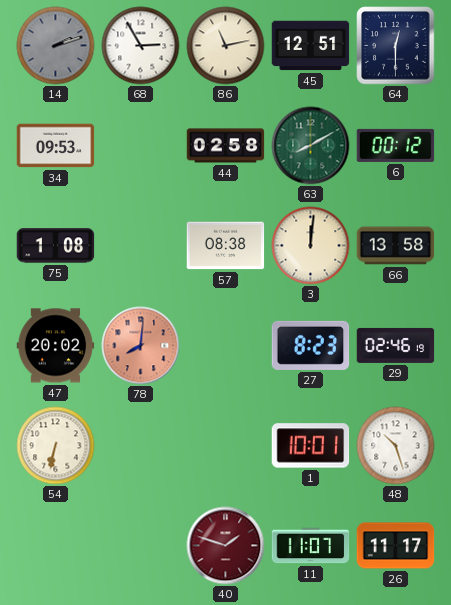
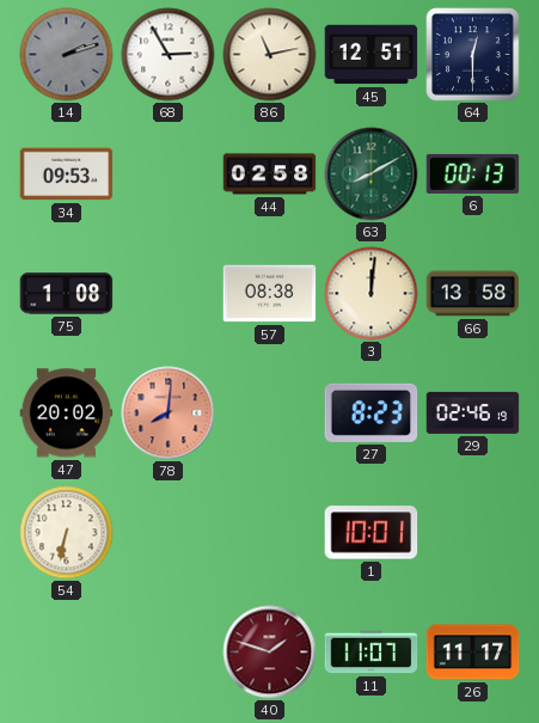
6: 00:12 -> 00:13
48: 10:27 -> none
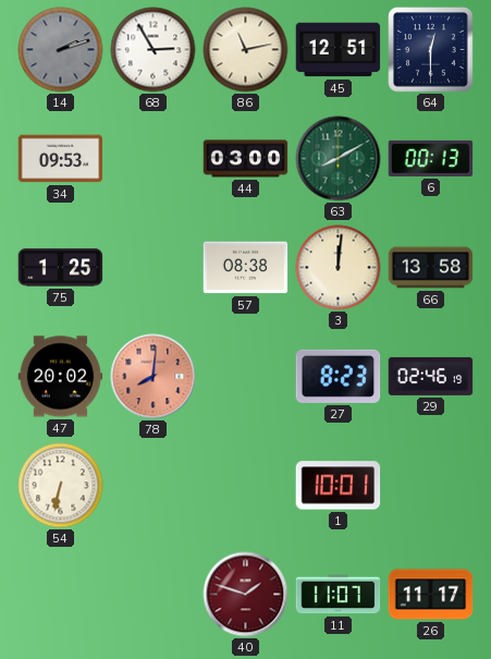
44: 02:58 -> 03:00
75: 1:08 -> 1:25
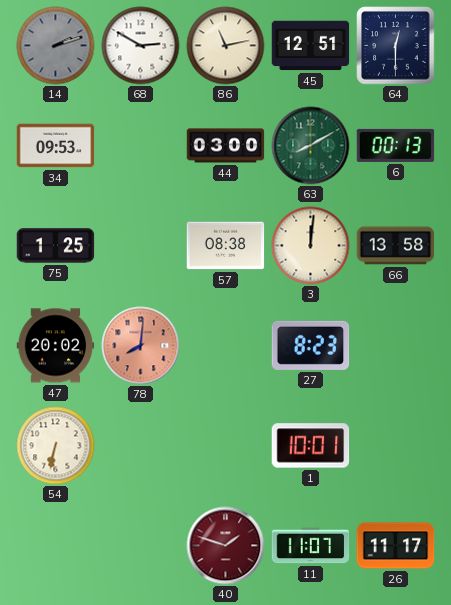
68: 2:55 -> 2:50
29: 02:46 -> none
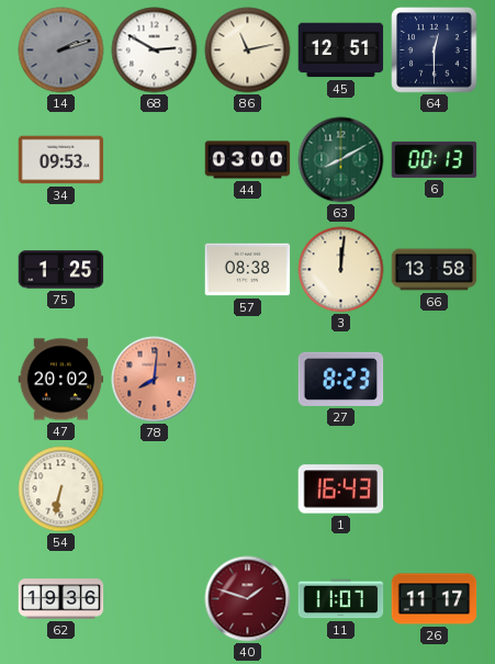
1: 10:01 -> 16:43
62: none -> 19:36
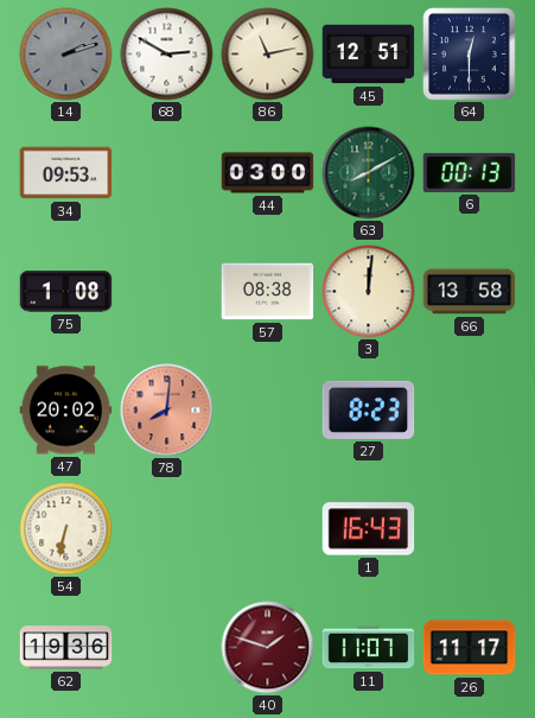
75: 1:25 -> 1:08
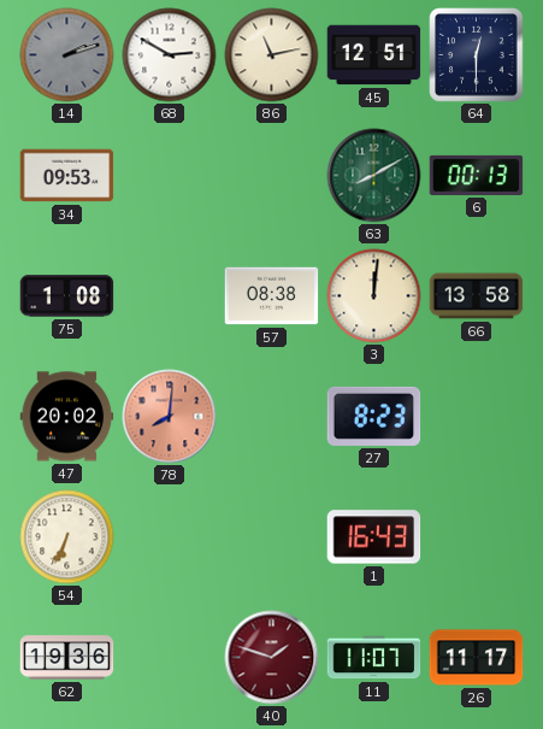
44: 03:00 -> none
54: 6:32 -> 6:34
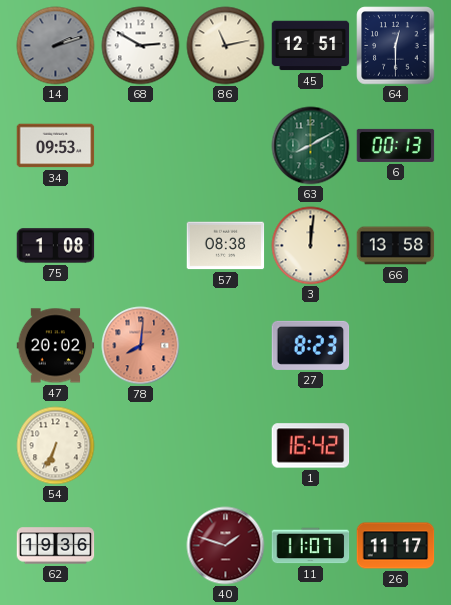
1: 16:43 -> 16:42
